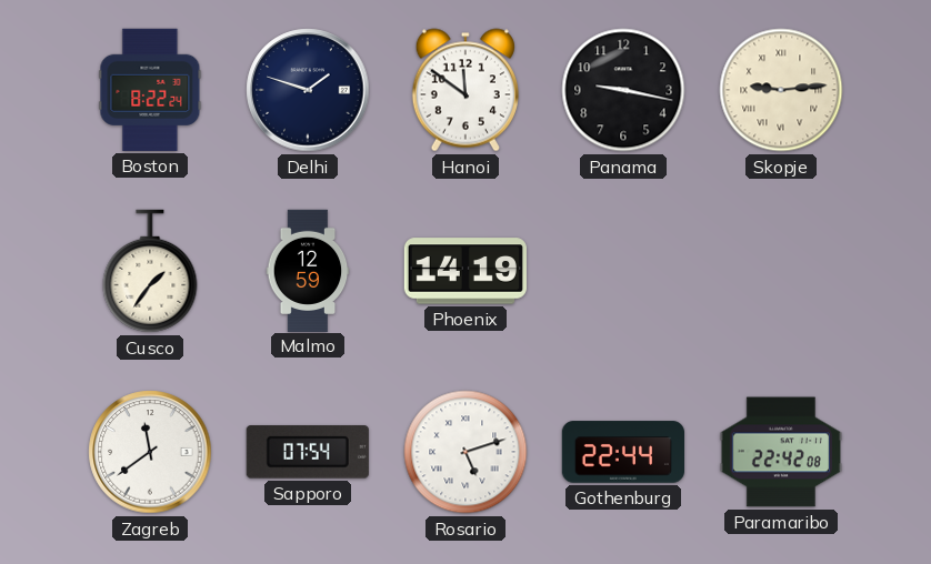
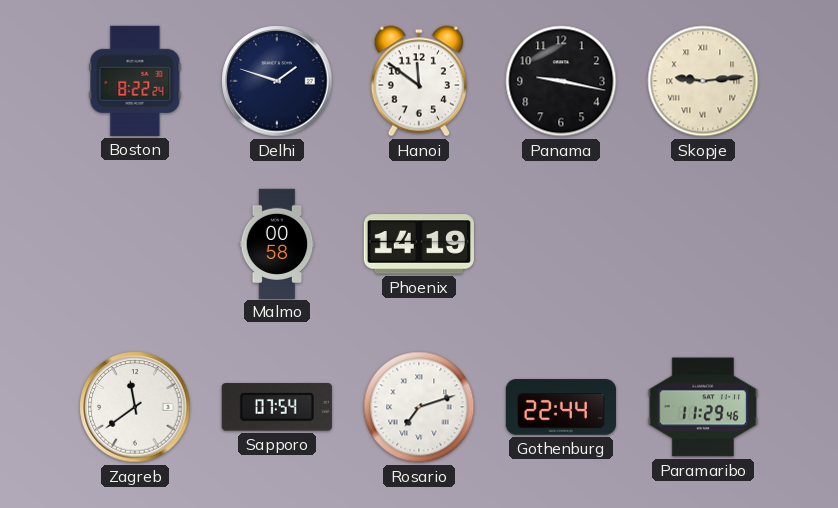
Cusco: 1:36 -> none
Malmo: 12:59 -> 00:58
Rosario: 5:12 -> 7:12
Paramaribo: 22:42 -> 11:29
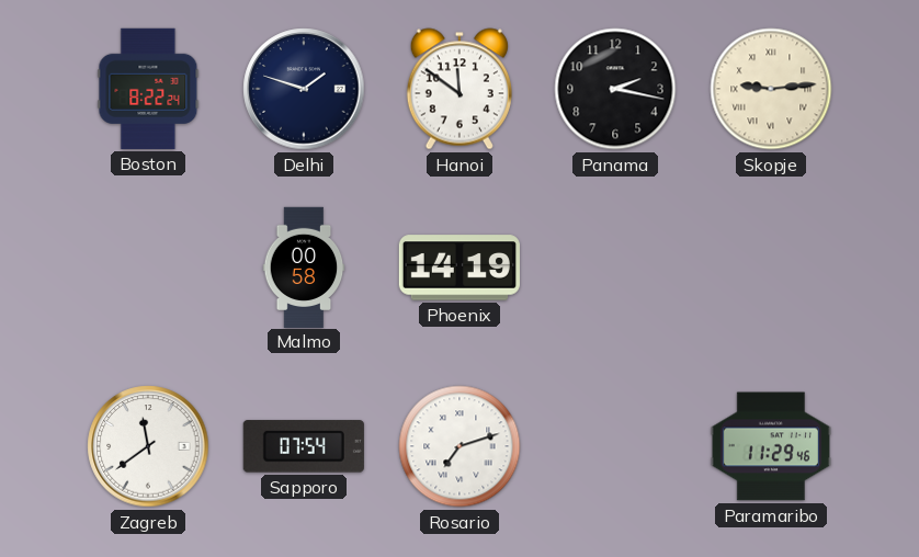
Panama: 9:17 -> 2:17
Gothenburg: 22:44 -> none
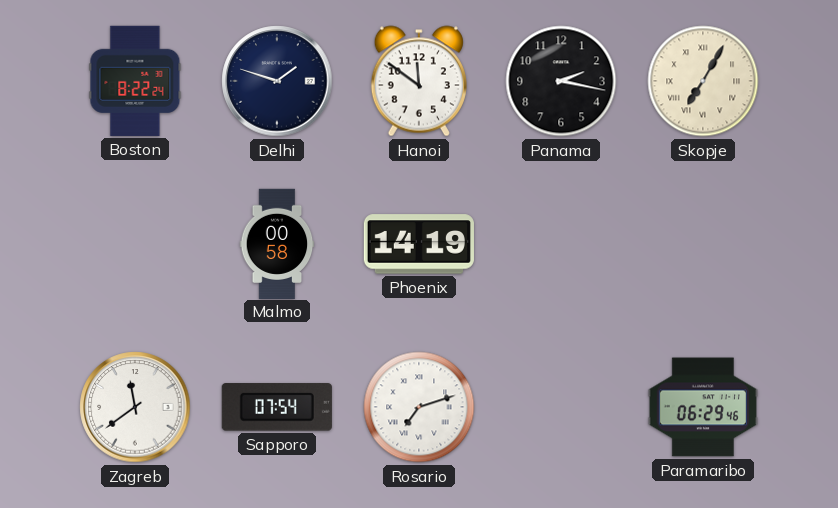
Skopje: 9:14 -> 7:05
Paramaribo: 11:29 -> 06:29
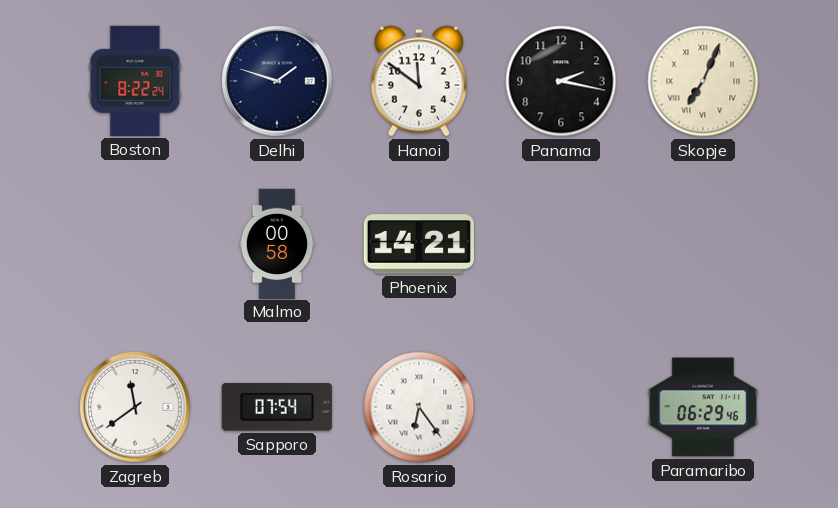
Skopje: 7:05 -> 7:04
Phoenix: 14:19 -> 14:21
Rosario: 7:12 -> 6:24
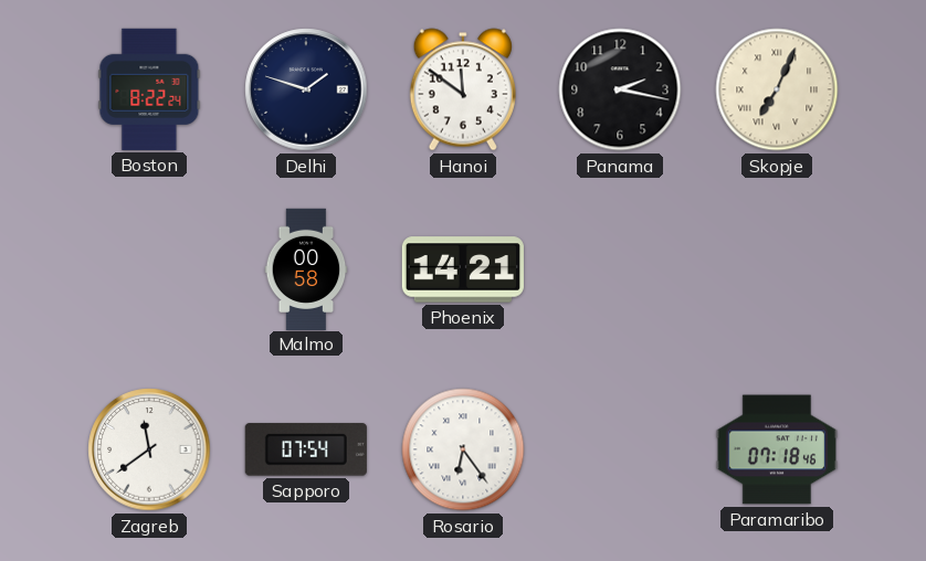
Paramaribo: 06:29 -> 07:18
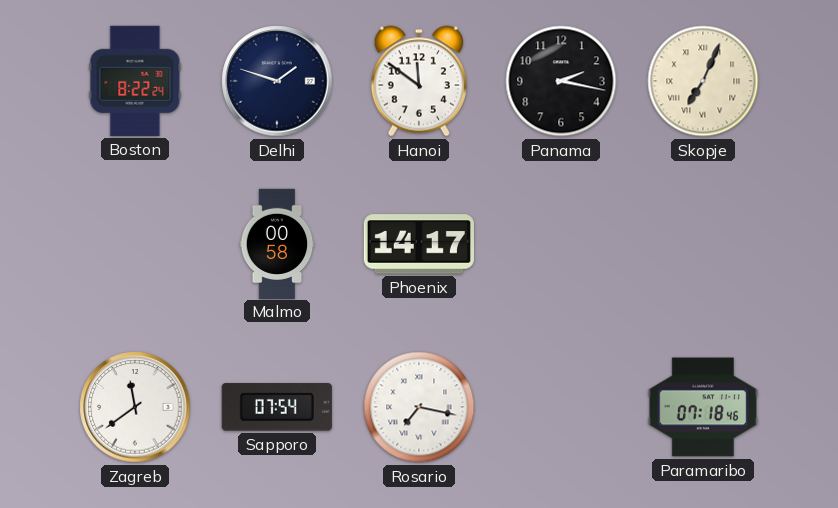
Phoenix: 14:21 -> 14:17
Rosario: 6:24 -> 7:17
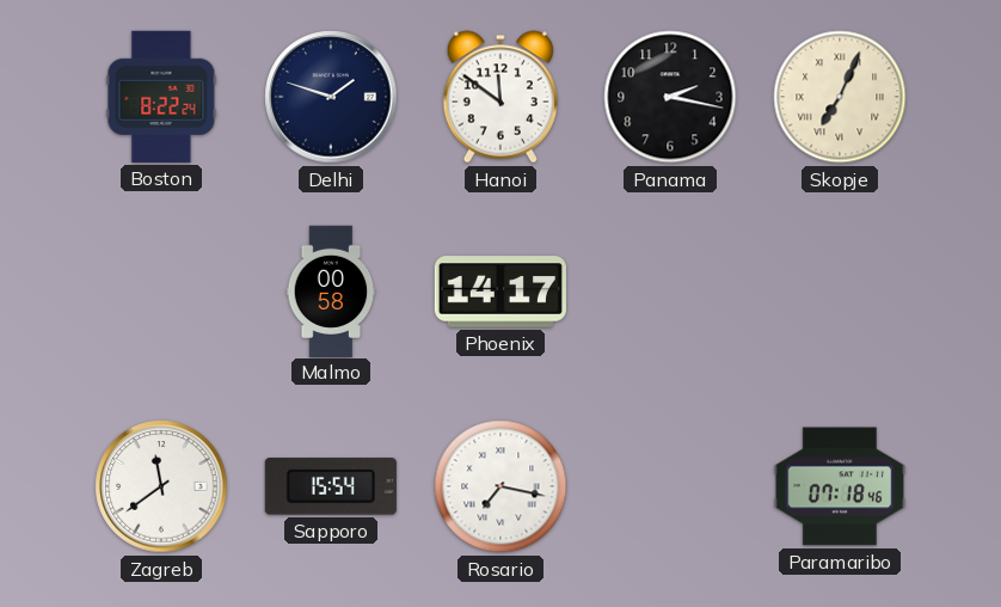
Sapporo: 07:54 -> 15:54
